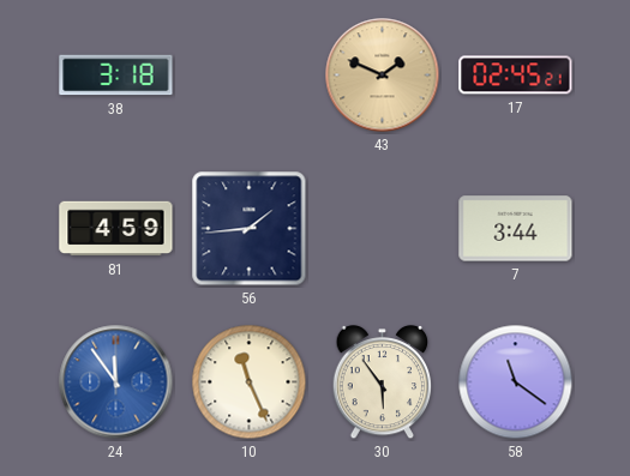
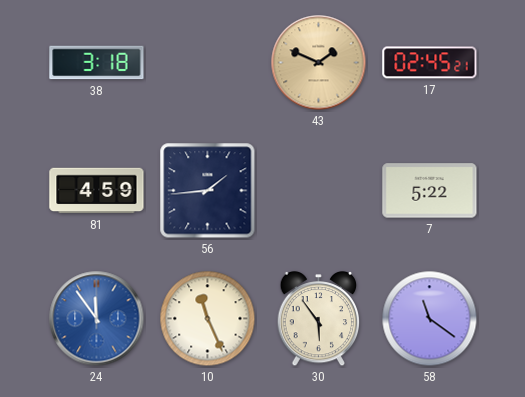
7: 3:44 -> 5:22
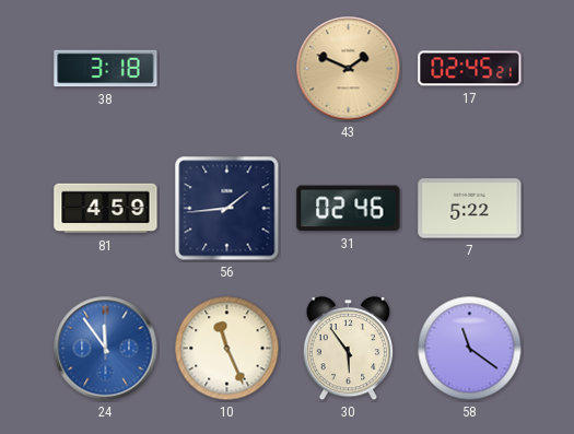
31: none -> 02:46
